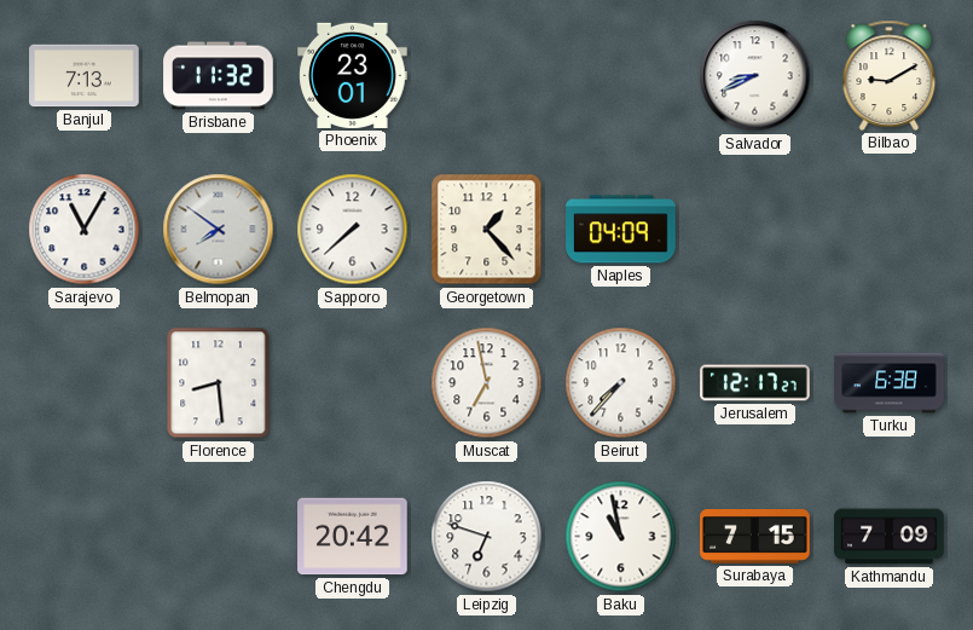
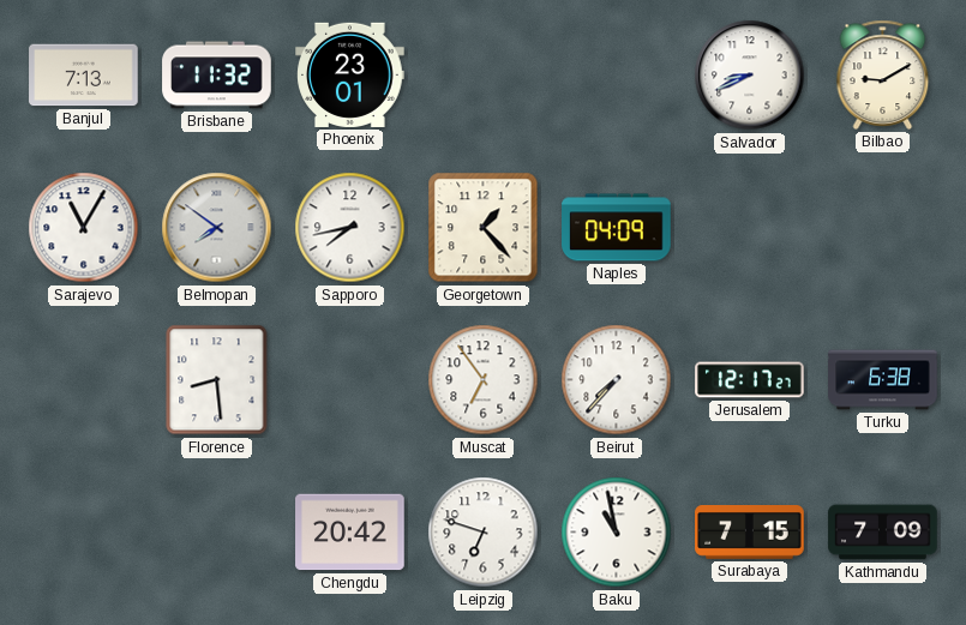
Sapporo: 7:38 -> 7:43
Muscat: 6:58 -> 6:54
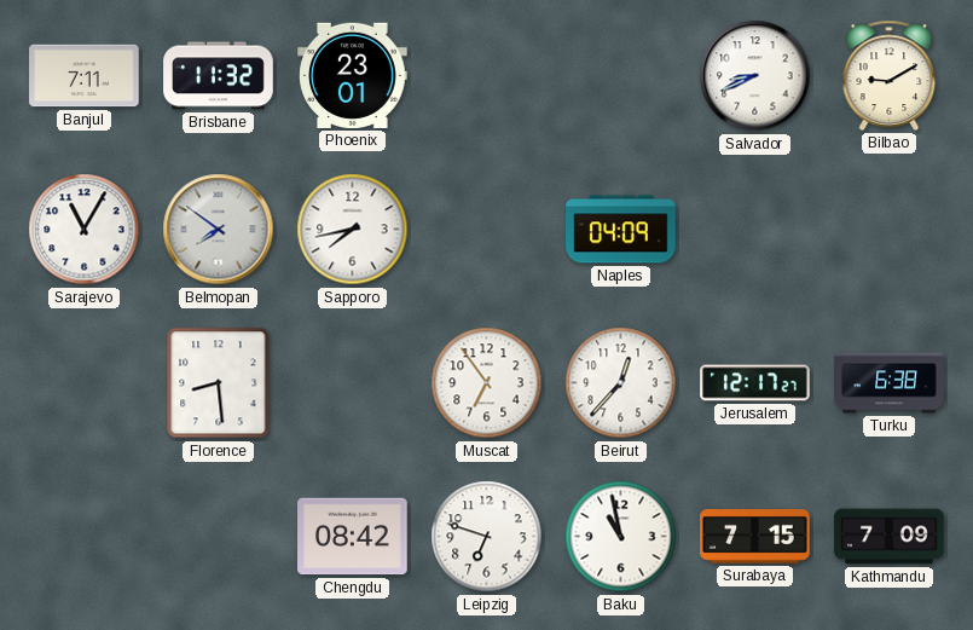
Banjul: 7:13 -> 7:11
Georgetown: 1:23 -> none
Beirut: 7:37 -> 12:37
Chengdu: 20:42 -> 08:42
